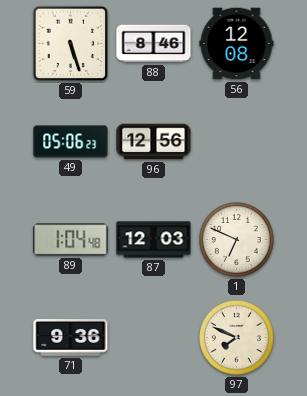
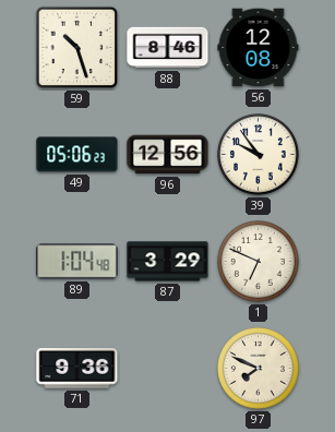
59: 5:27 -> 10:27
39: none -> 9:54
87: 12:03 -> 3:29
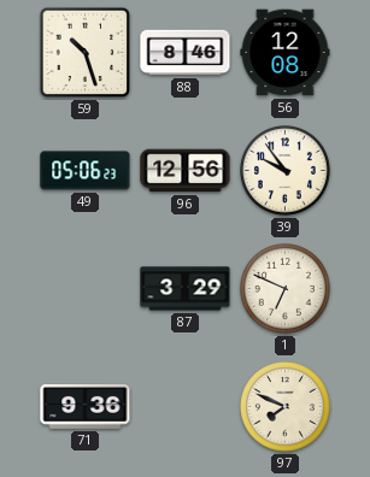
89: 1:04 -> none
